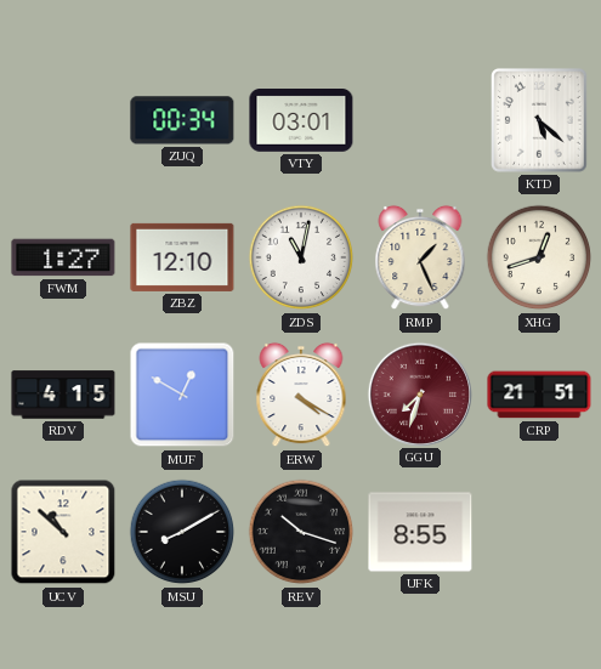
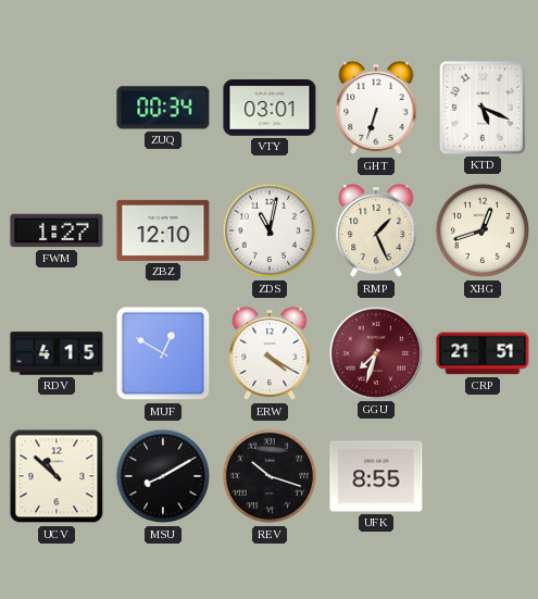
GHT: none -> 6:33
KTD: 5:22 -> 5:19
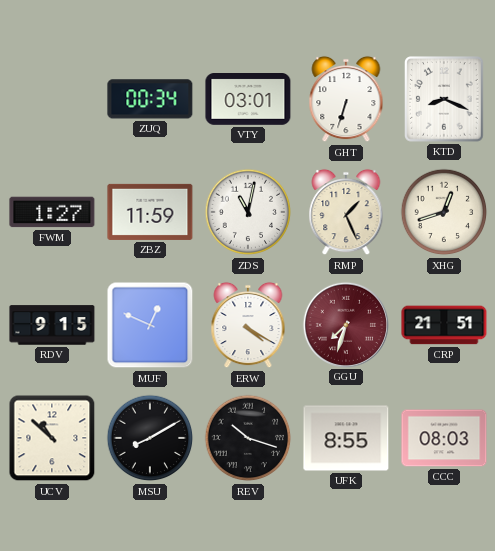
KTD: 5:19 -> 8:19
ZBZ: 12:10 -> 11:59
RDV: 4:15 -> 9:15
MUF: 12:50 -> 12:49
CCC: none -> 08:03
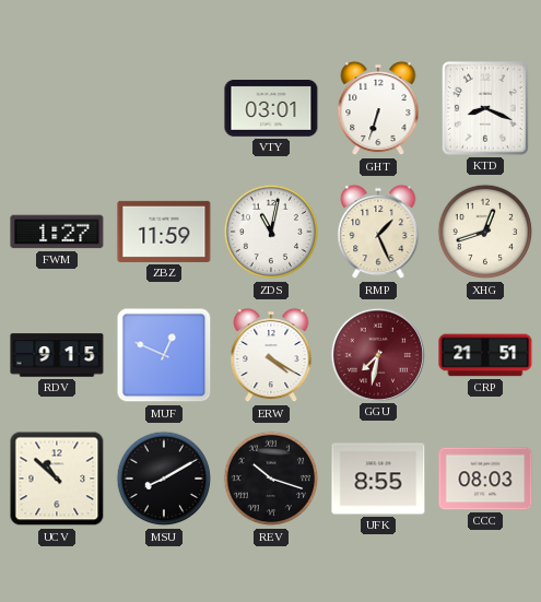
ZUQ: 00:34 -> none
GGU: 7:33 -> 7:32
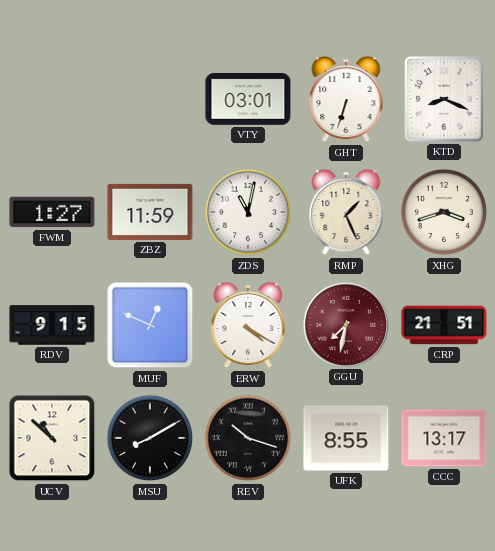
XHG: 12:42 -> 3:42
CCC: 08:03 -> 13:17
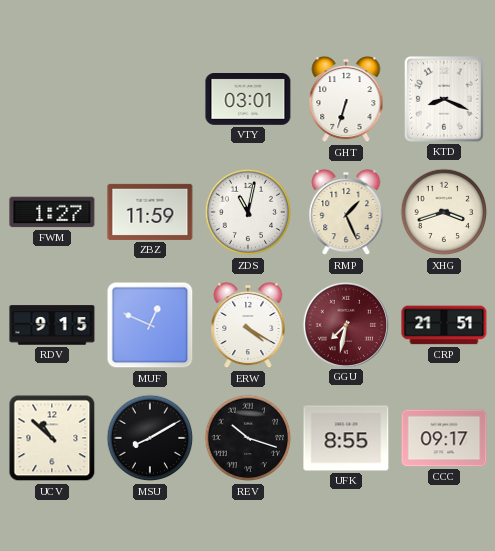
CCC: 13:17 -> 09:17
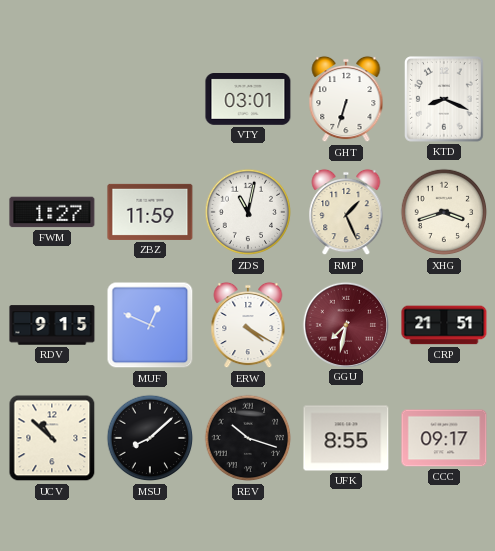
MSU: 8:10 -> 8:08
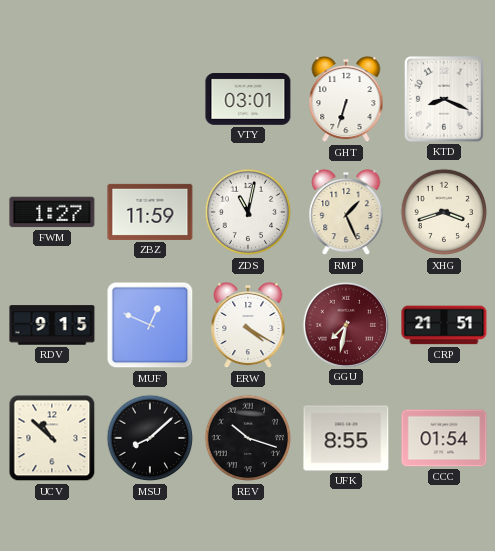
CCC: 09:17 -> 01:54
